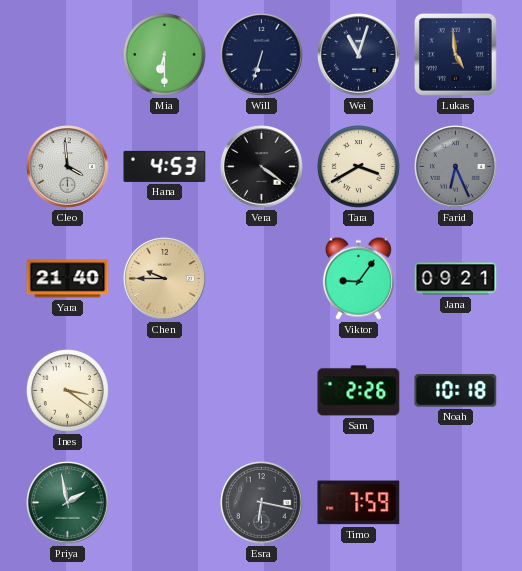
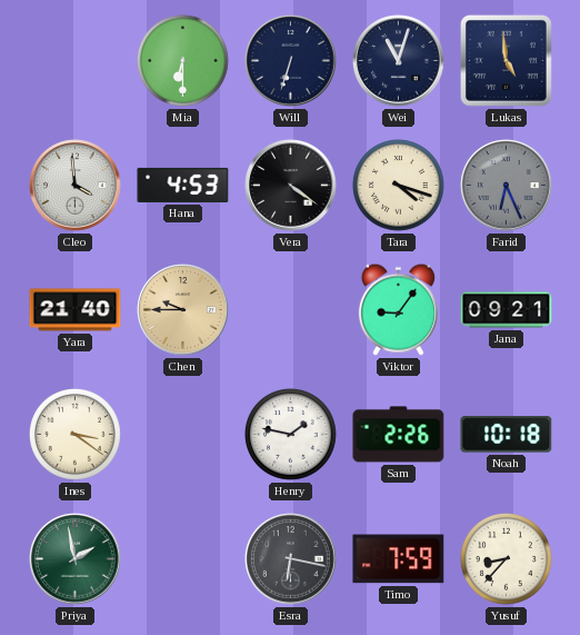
Tara: 3:40 -> 4:18
Henry: none -> 1:47
Yusuf: none -> 8:37
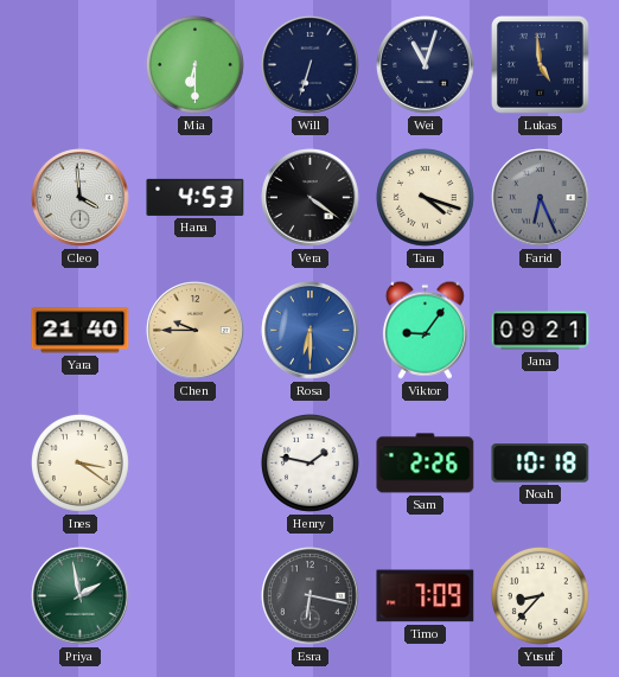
Rosa: none -> 6:30
Timo: 7:59 -> 7:09
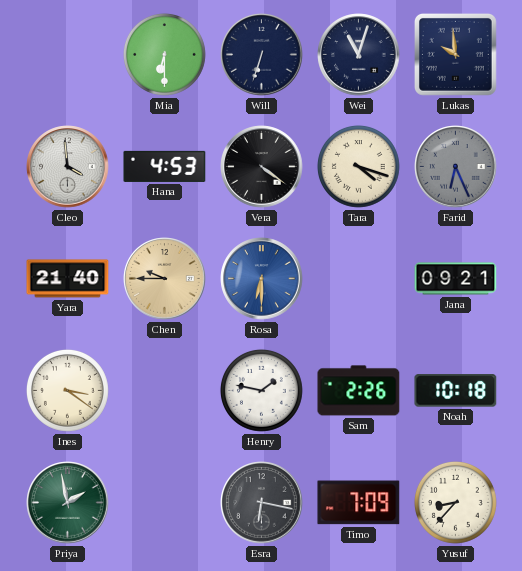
Lukas: 4:59 -> 9:59
Viktor: 9:06 -> none
